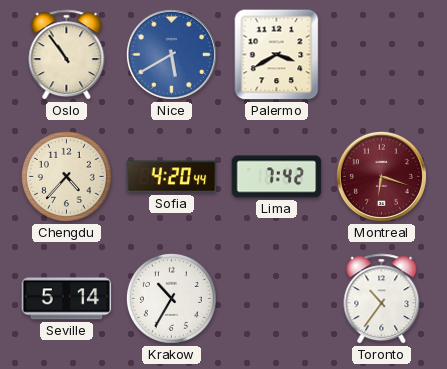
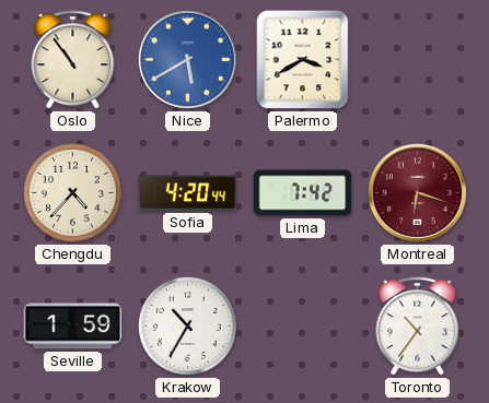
Seville: 5:14 -> 1:59
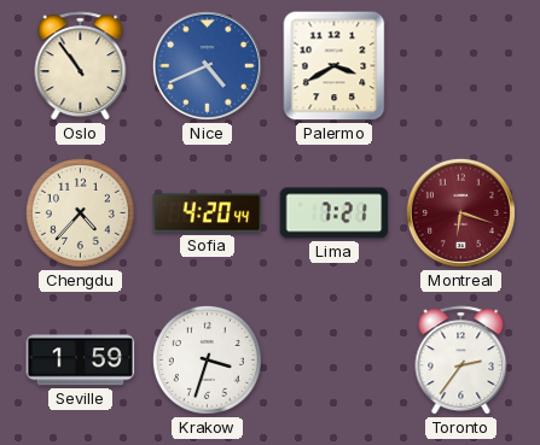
Nice: 5:40 -> 4:41
Lima: 7:42 -> 7:21
Krakow: 10:35 -> 3:33
Toronto: 10:36 -> 2:36
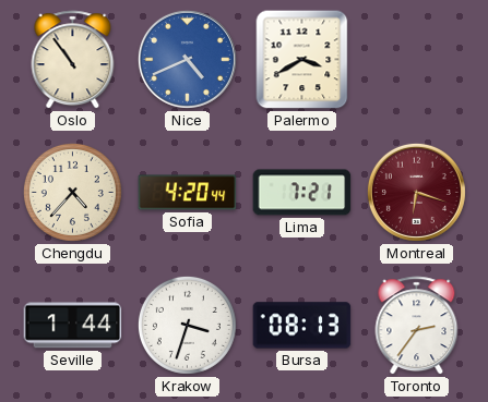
Seville: 1:59 -> 1:44
Bursa: none -> 08:13
